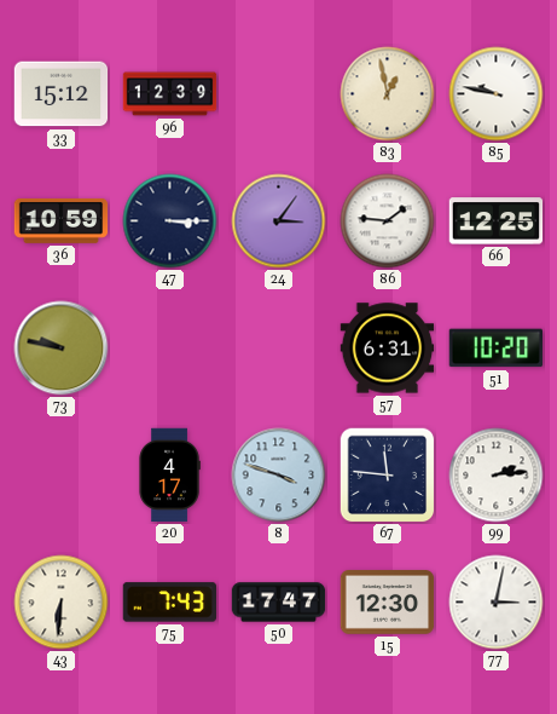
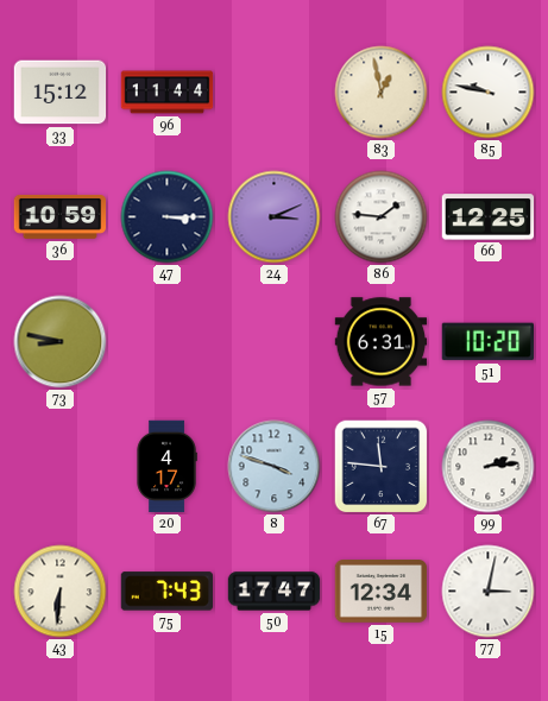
96: 12:39 -> 11:44
24: 3:06 -> 3:11
73: 9:47 -> 8:47
15: 12:30 -> 12:34
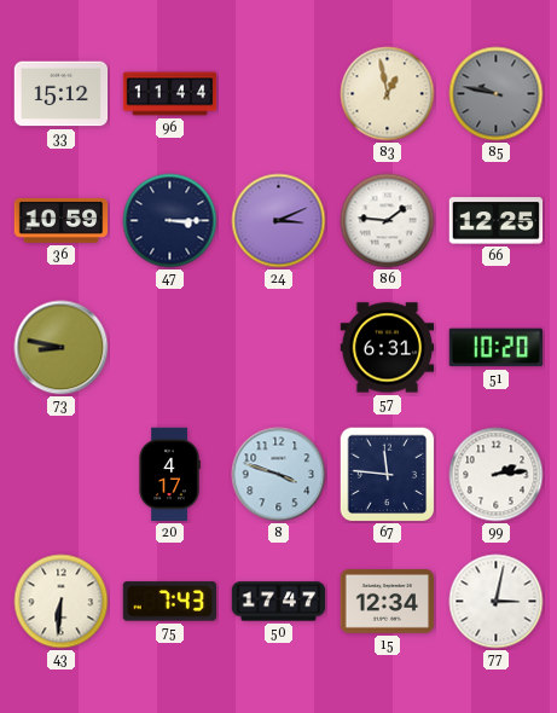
85 dial: white -> grey
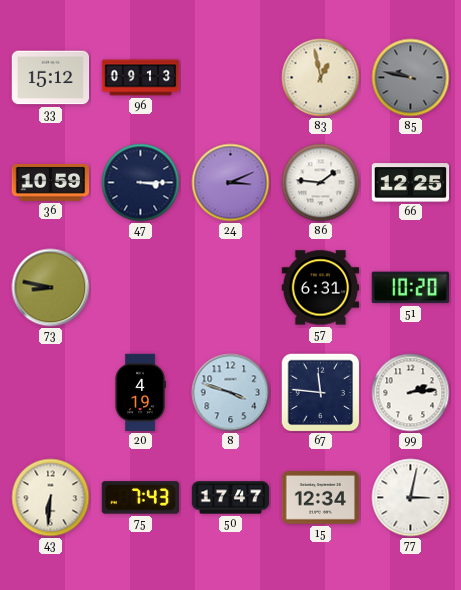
96: 11:44 -> 09:13
20: 4:17 -> 4:19
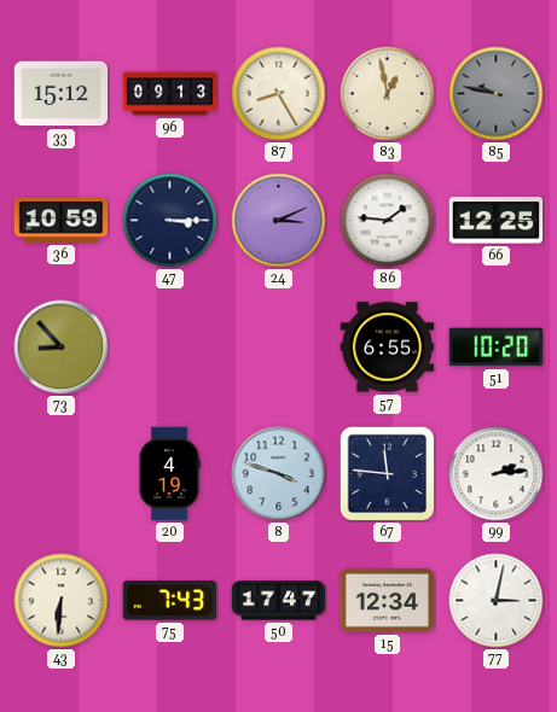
87: none -> 8:25
73: 8:47 -> 8:53
57: 6:31 -> 6:55
